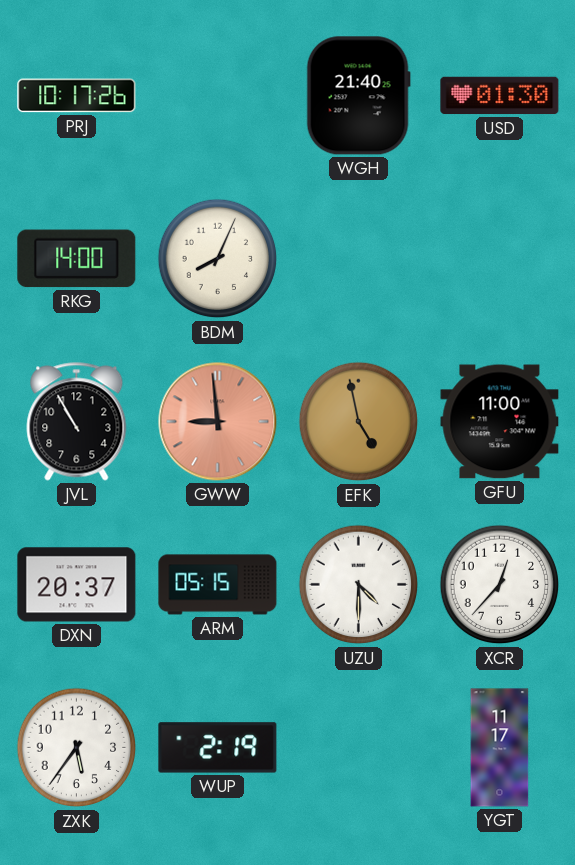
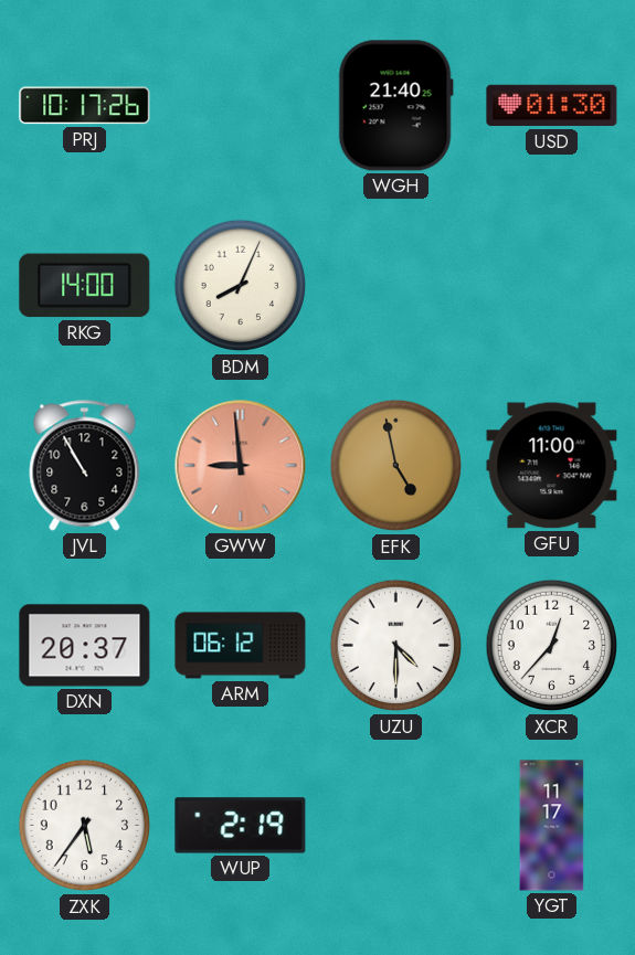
ARM: 05:15 -> 06:12
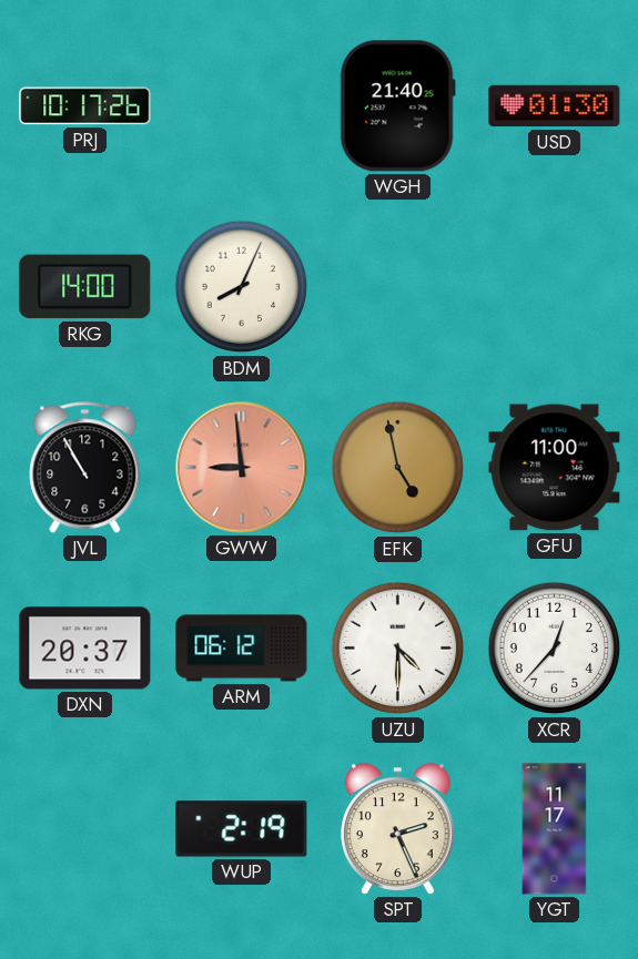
ZXK: 5:36 -> none
SPT: none -> 2:26
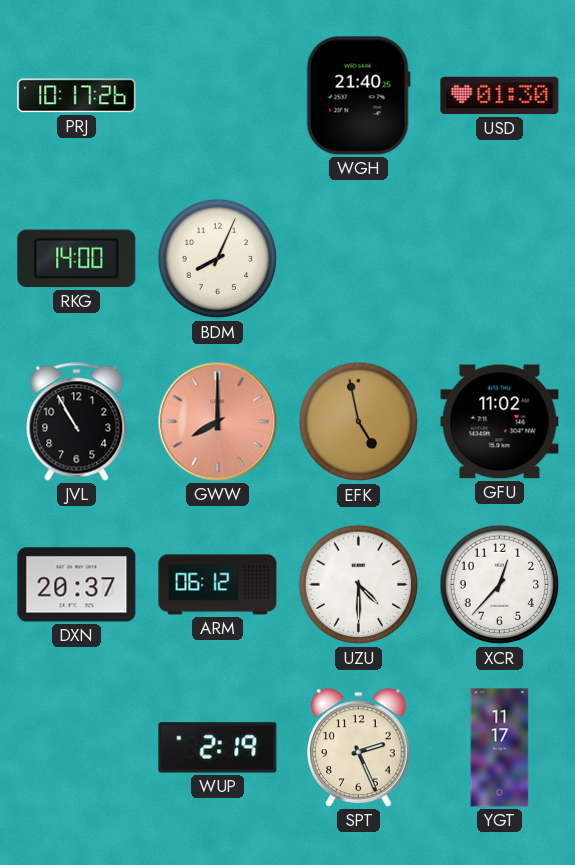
GWW: 8:59 -> 8:00
GFU: 11:00 -> 11:02
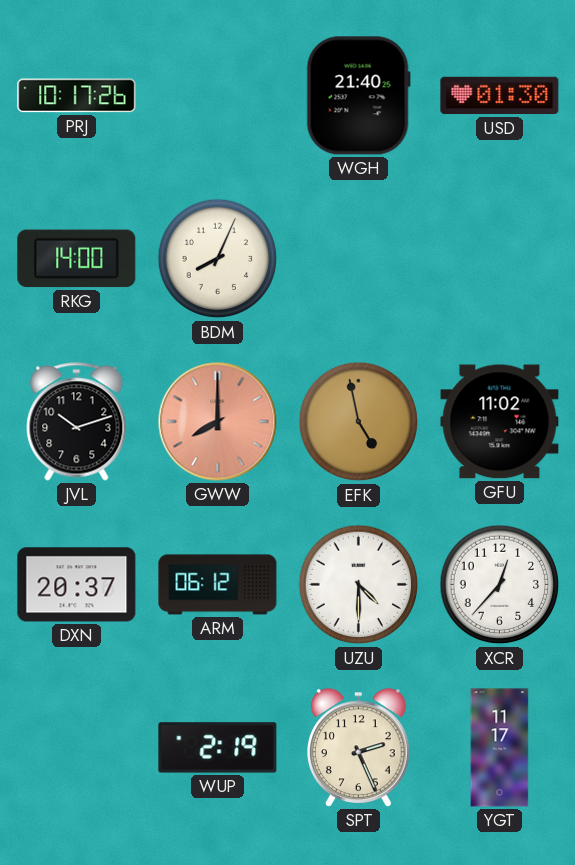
JVL: 10:55 -> 10:12
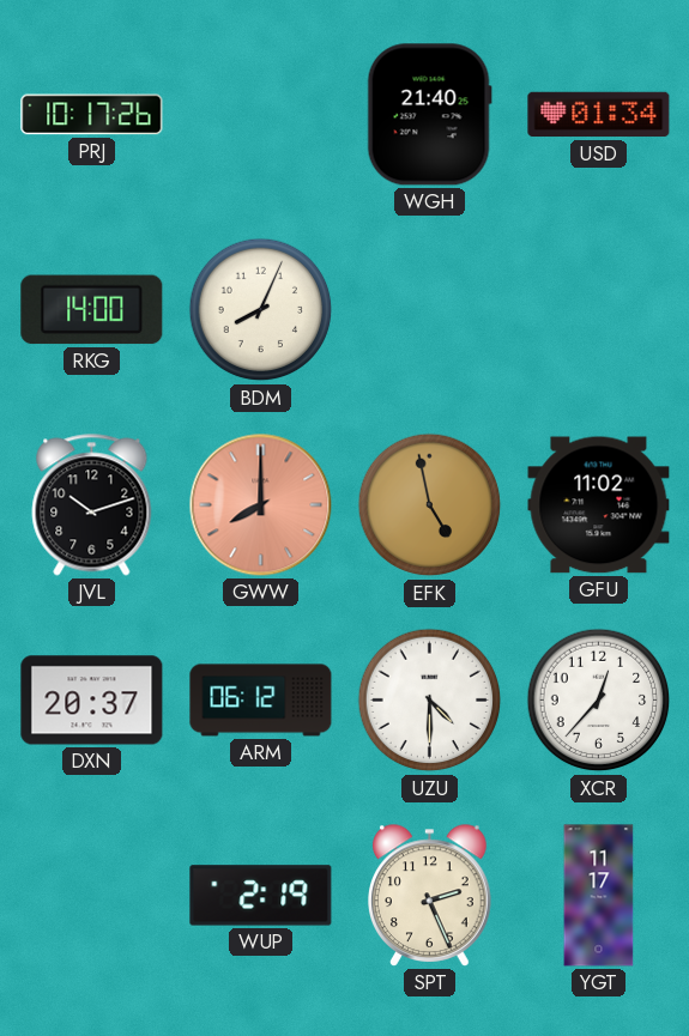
USD: 01:30 -> 01:34
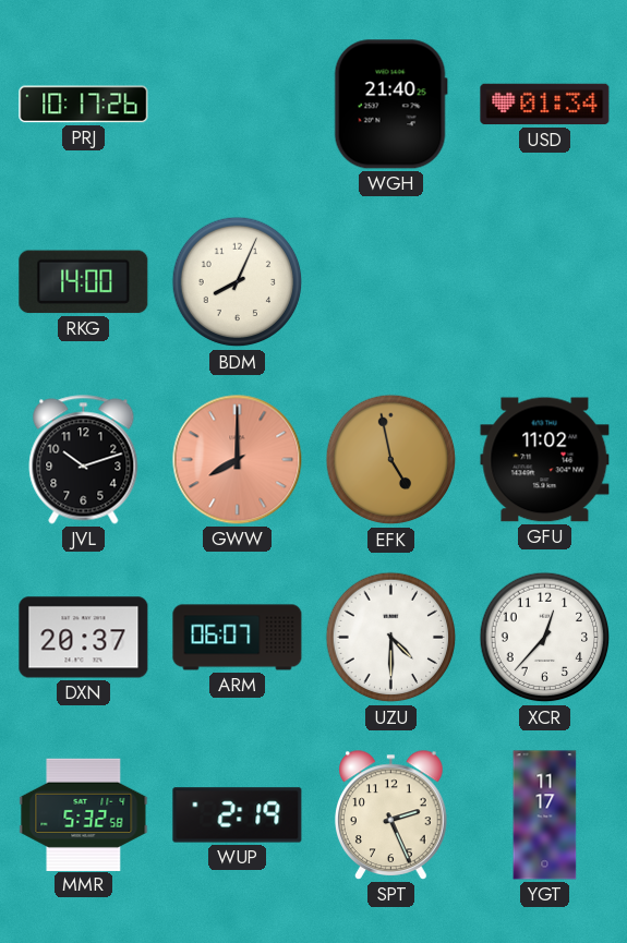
ARM: 06:12 -> 06:07
MMR: none -> 5:32
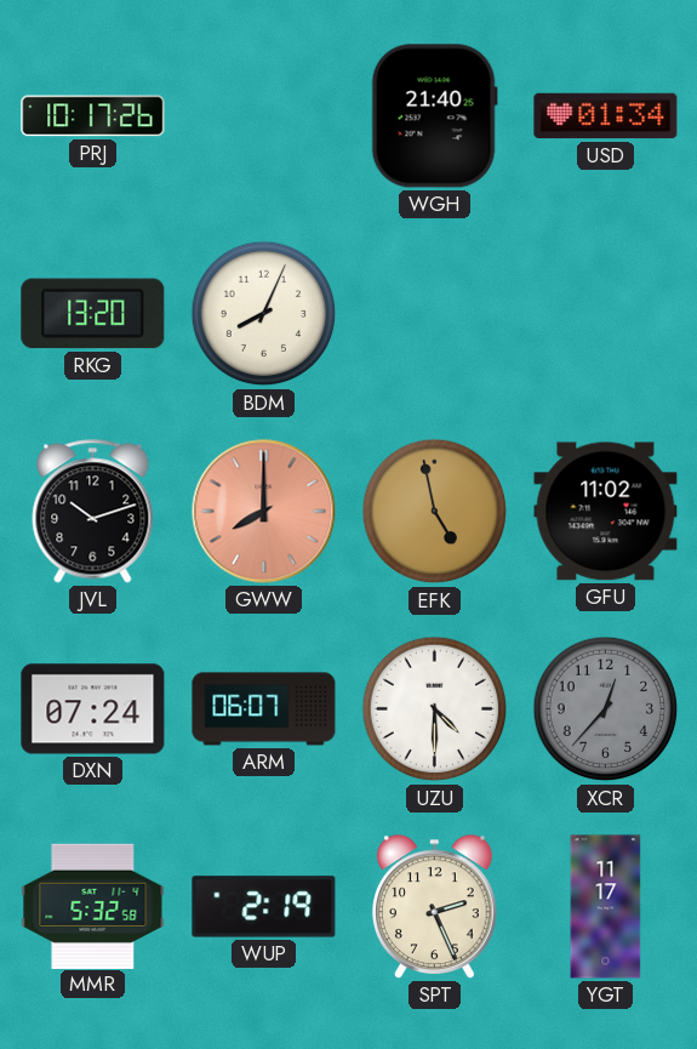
RKG: 14:00 -> 13:20
DXN: 20:37 -> 07:24
XCR dial: white -> grey
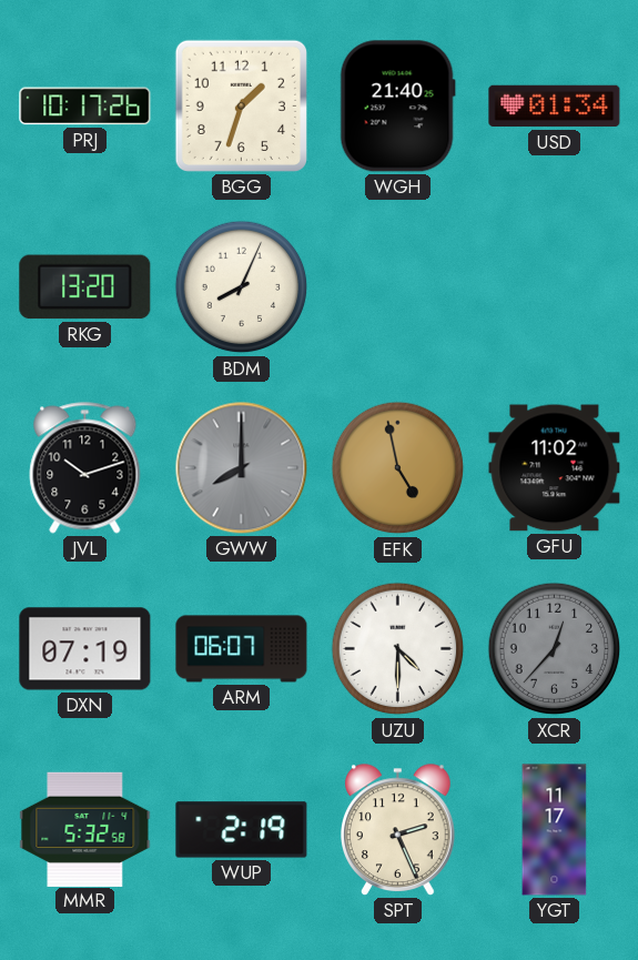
BGG: none -> 1:33
GWW dial: salmon -> grey
DXN: 07:24 -> 07:19
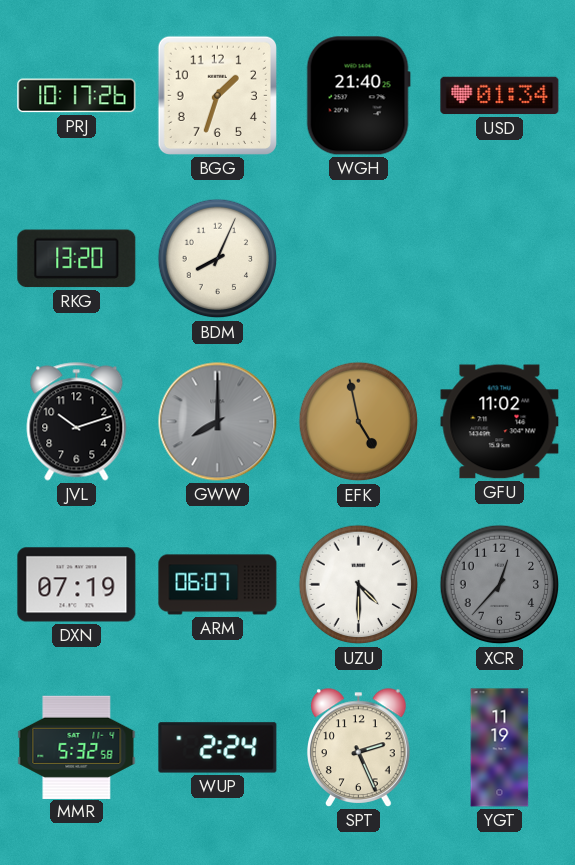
WUP: 2:19 -> 2:24
YGT: 11:17 -> 11:19
